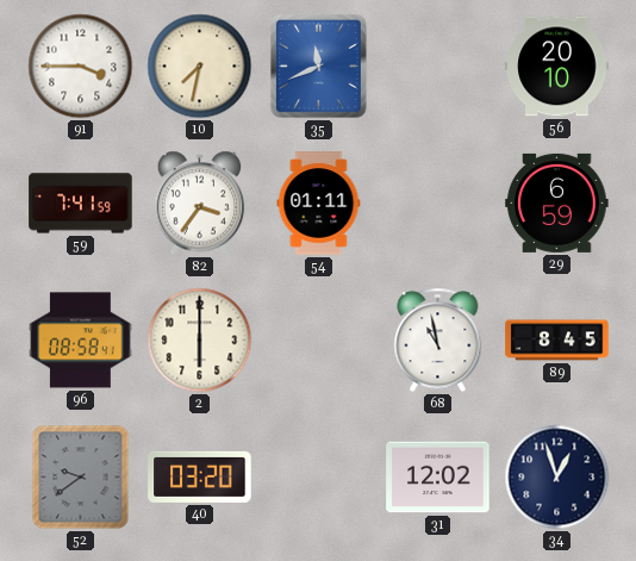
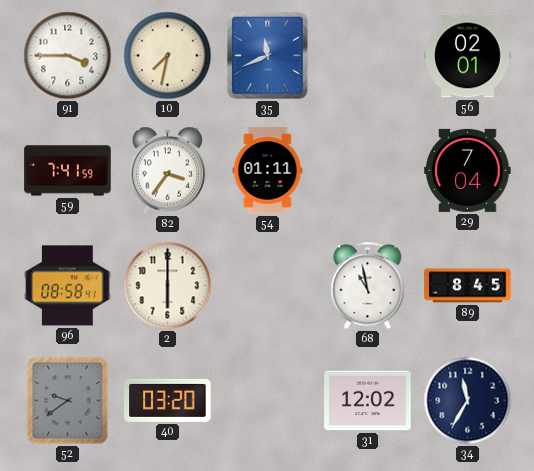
56: 20:10 -> 02:01
29: 6:59 -> 7:04
34: 12:57 -> 11:35
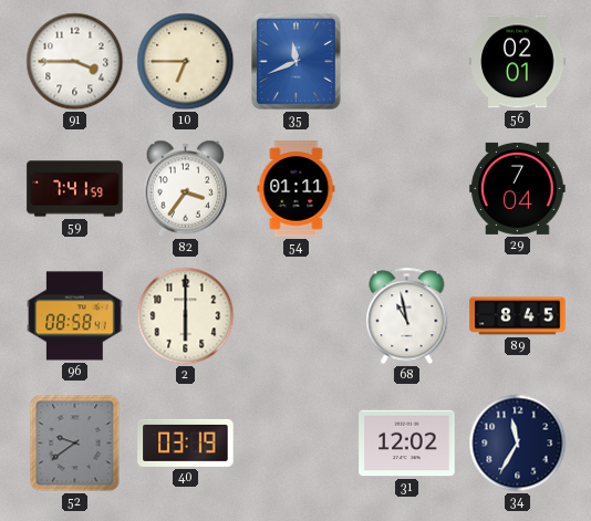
10: 7:32 -> 6:45
40: 03:20 -> 03:19
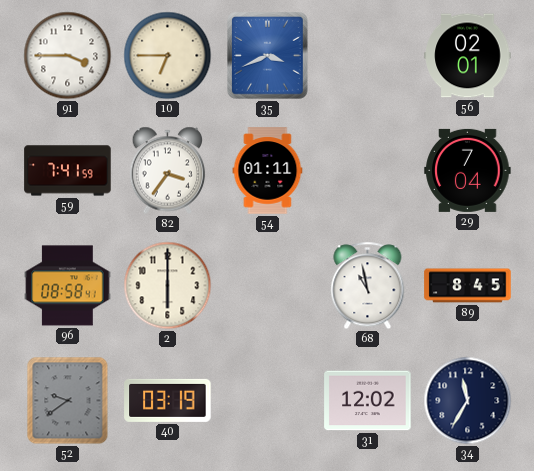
35: 11:41 -> 3:41
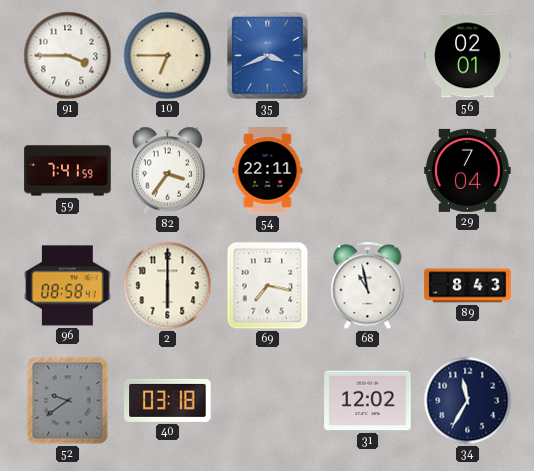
54: 01:11 -> 22:11
69: none -> 7:17
89: 8:45 -> 8:43
40: 03:19 -> 03:18
